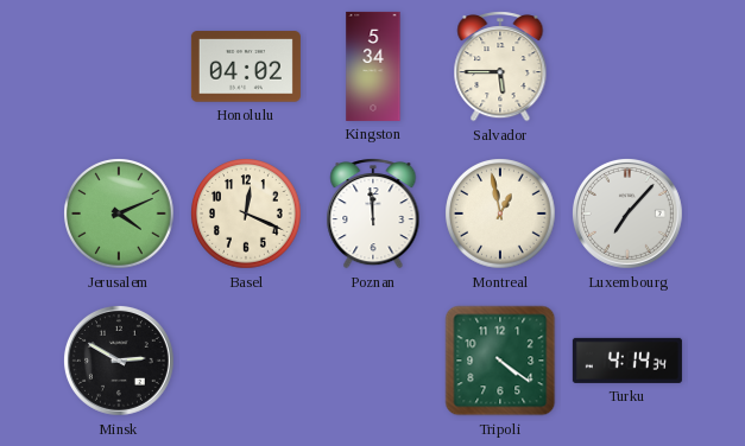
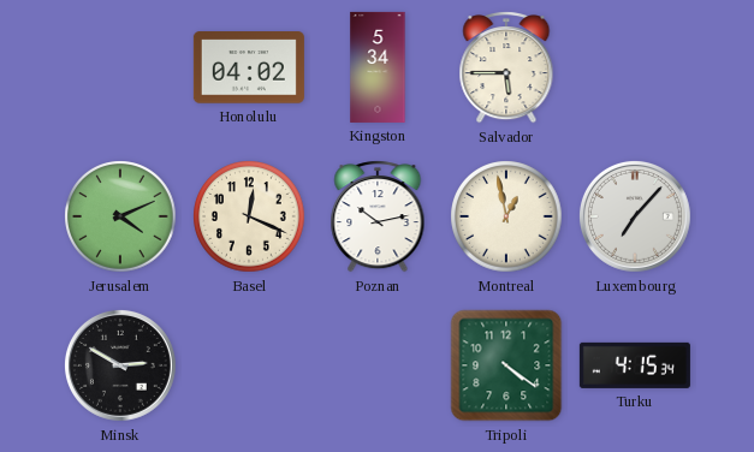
Poznan: 11:59 -> 10:13
Turku: 4:14 -> 4:15
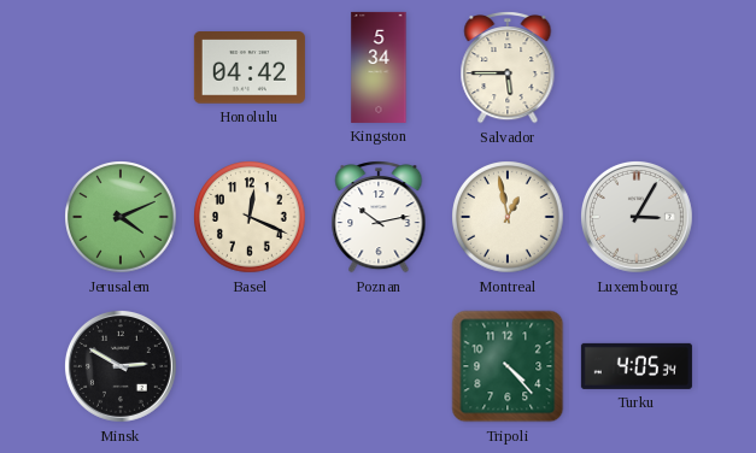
Honolulu: 04:02 -> 04:42
Luxembourg: 7:07 -> 3:05
Tripoli: 4:21 -> 4:23
Turku: 4:15 -> 4:05
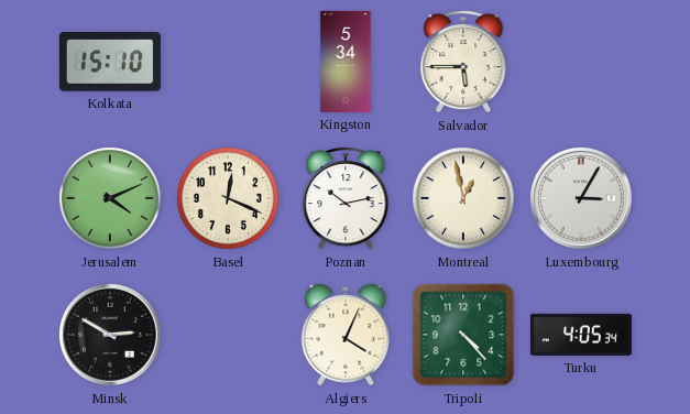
Kolkata: none -> 15:10
Honolulu: 04:42 -> none
Algiers: none -> 4:04
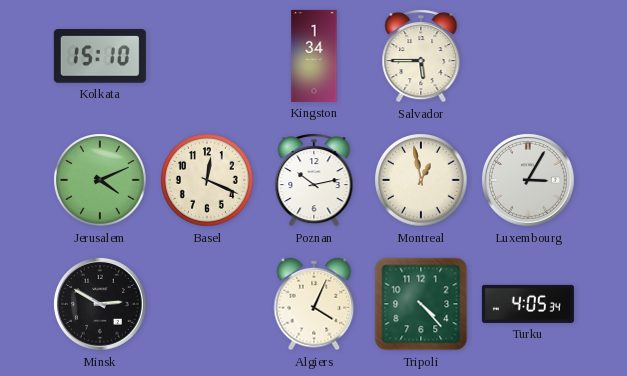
Kingston: 5:34 -> 1:34
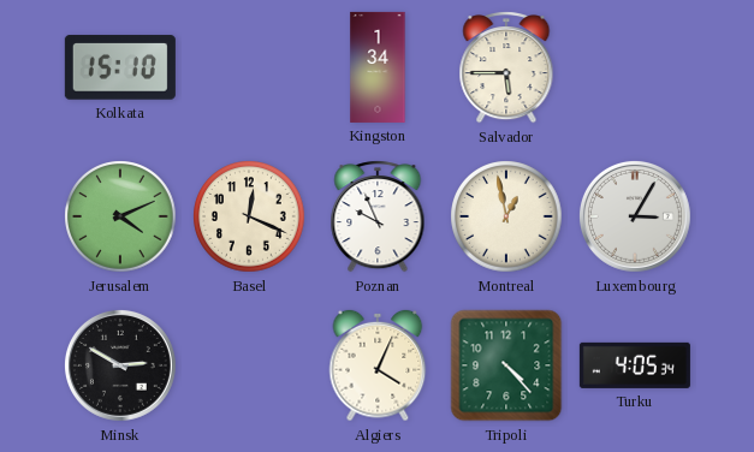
Poznan: 10:13 -> 9:56
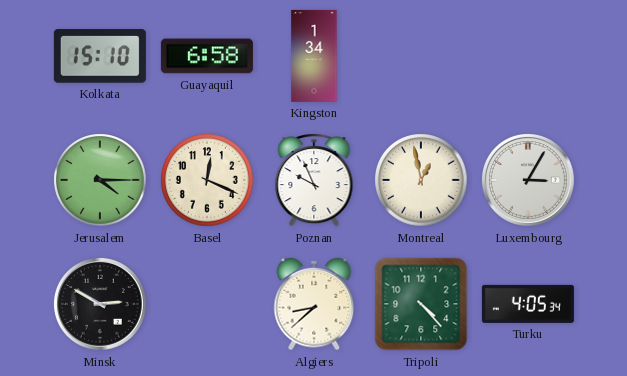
Guayaquil: none -> 6:58
Salvador: 5:45 -> none
Jerusalem: 4:11 -> 4:15
Algiers: 4:04 -> 8:38
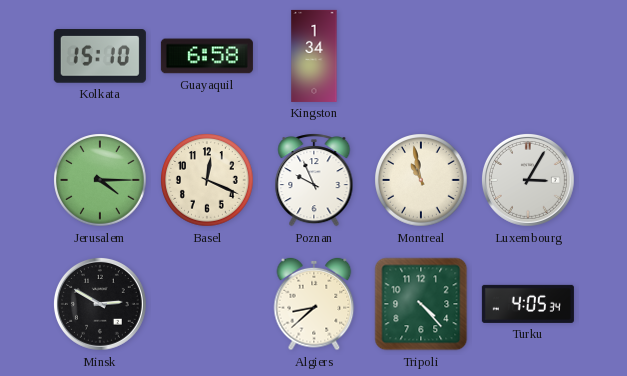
Montreal: 12:58 -> 10:58
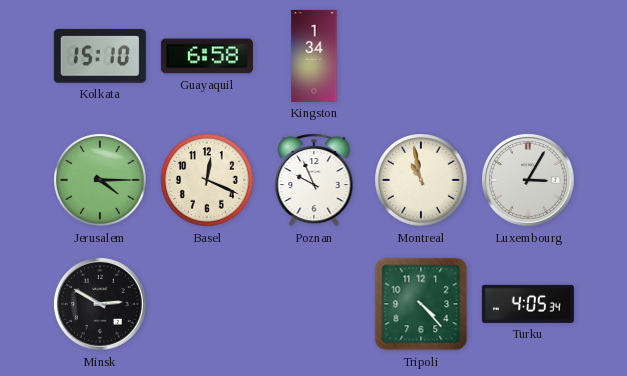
Algiers: 8:38 -> none
